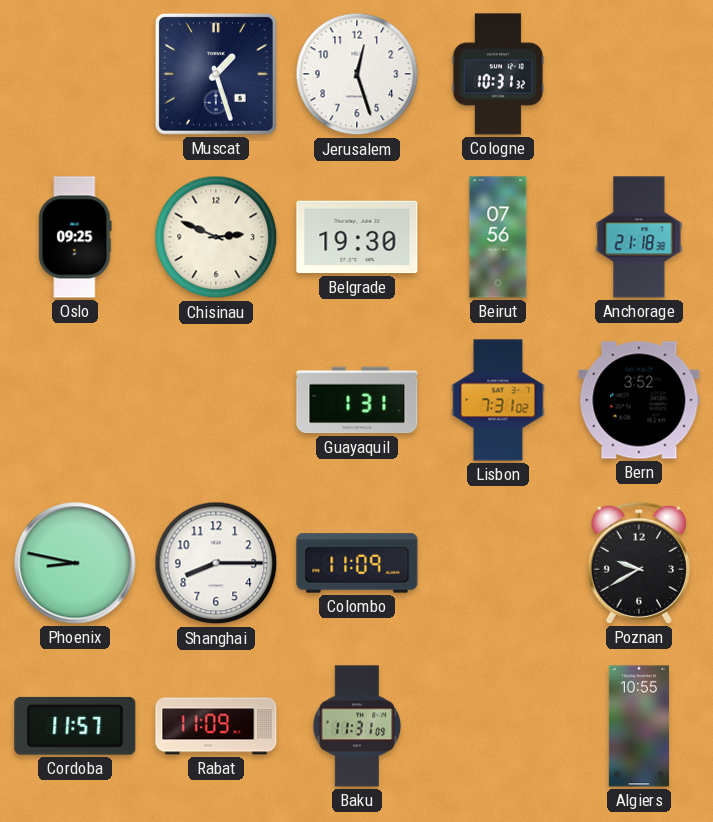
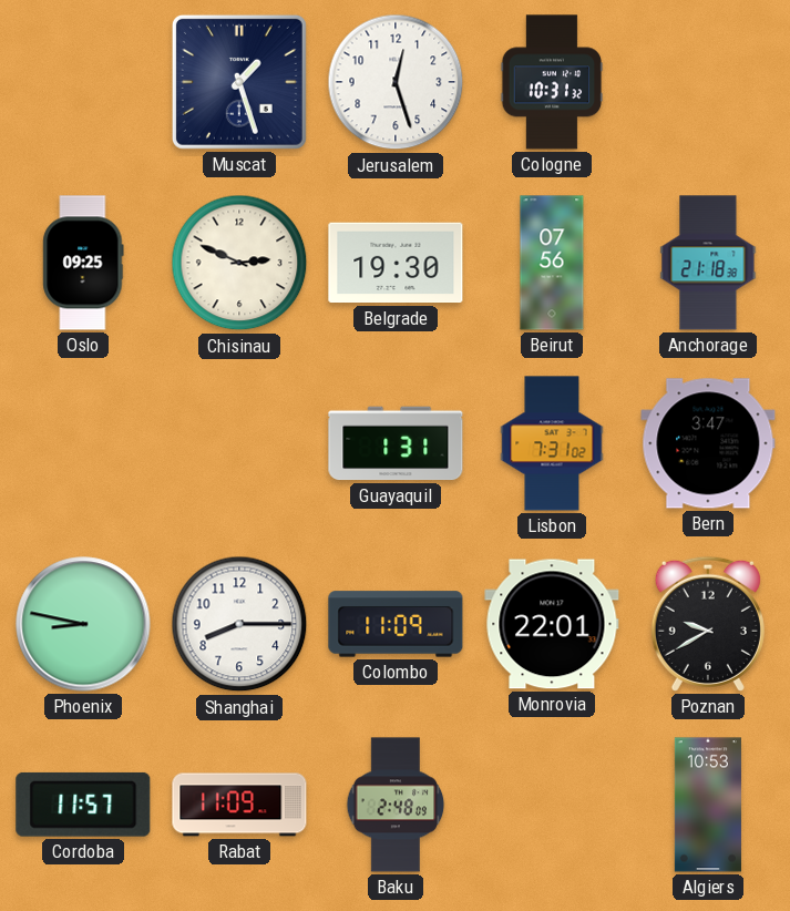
Bern: 3:52 -> 3:47
Monrovia: none -> 22:01
Baku: 11:31 -> 2:48
Algiers: 10:55 -> 10:53
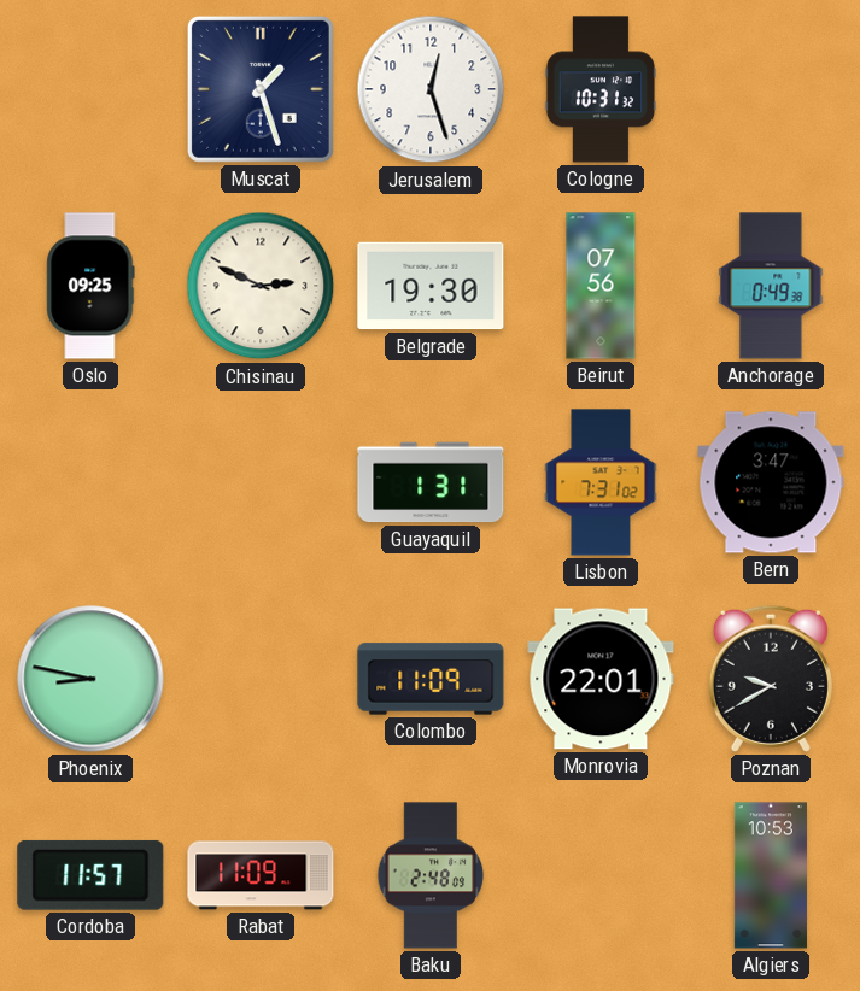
Anchorage: 21:18 -> 0:49
Shanghai: 8:15 -> none
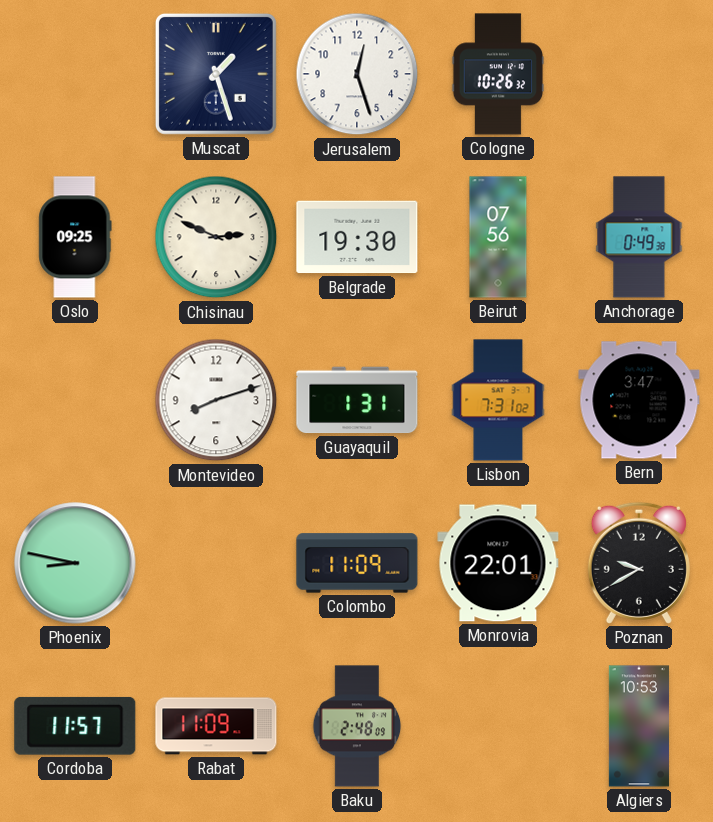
Cologne: 10:31 -> 10:26
Montevideo: none -> 8:12
